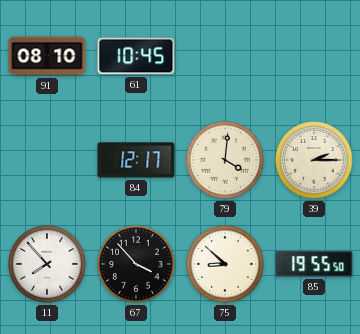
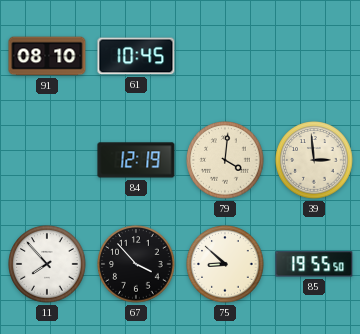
84: 12:17 -> 12:19
39: 2:15 -> 2:59
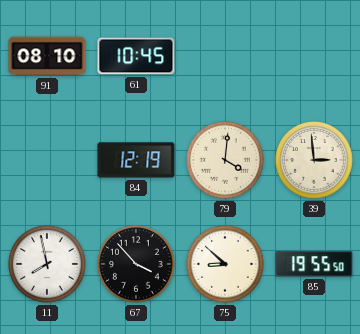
11: 7:53 -> 7:58
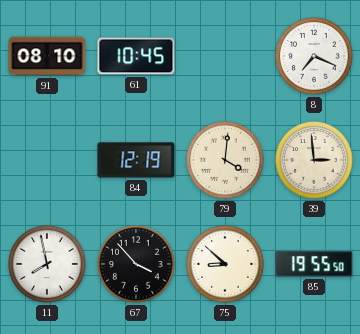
8: none -> 7:19
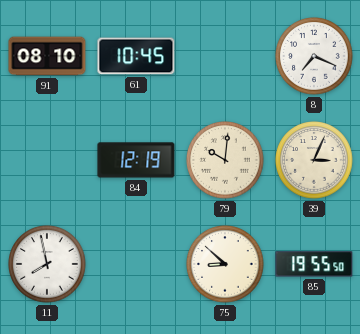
79: 4:01 -> 10:01
39: 2:59 -> 3:04
67: 3:53 -> none
